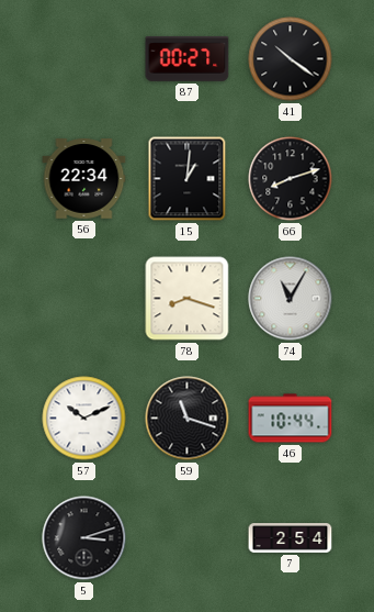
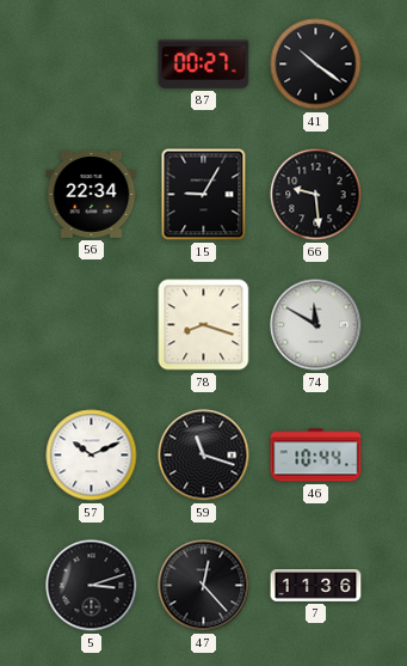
15: 1:01 -> 9:05
66: 8:12 -> 9:29
74: 11:05 -> 11:50
47: none -> 12:23
7: 2:54 -> 11:36
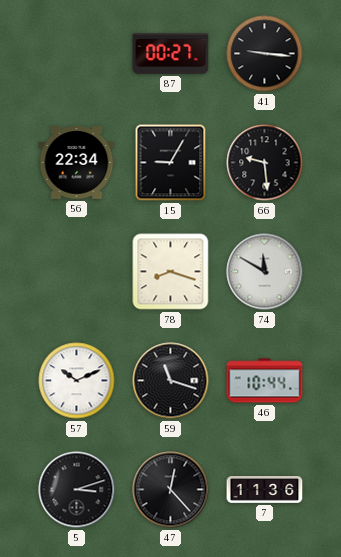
41: 10:21 -> 9:16
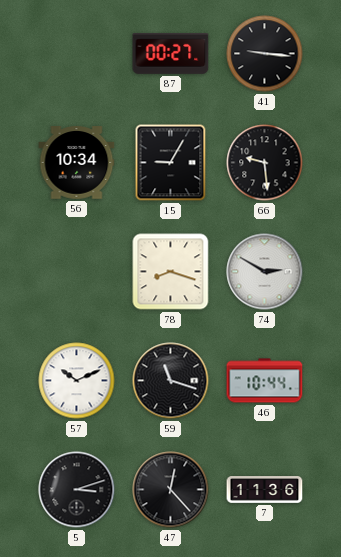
56: 22:34 -> 10:34
74: 11:50 -> 2:50
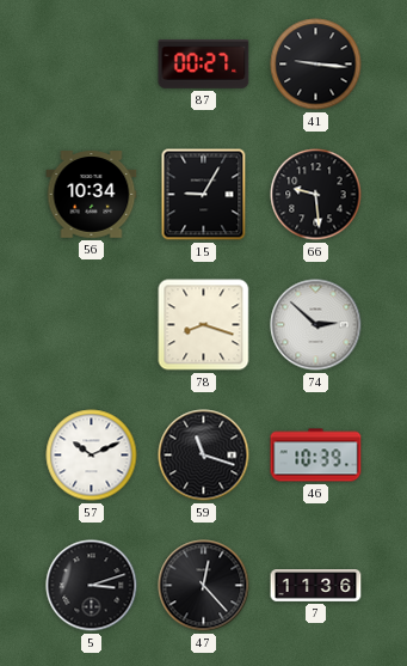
74: 2:50 -> 2:52
46: 10:44 -> 10:39
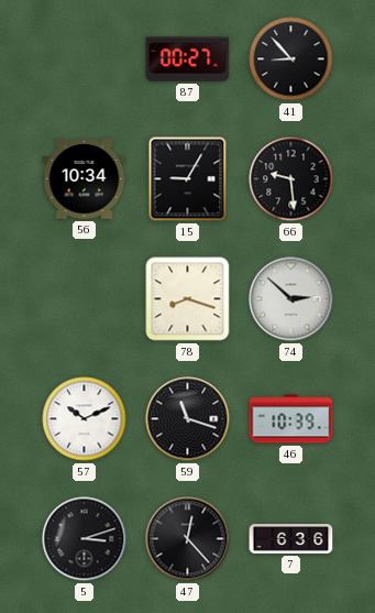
41: 9:16 -> 8:53
7: 11:36 -> 6:36
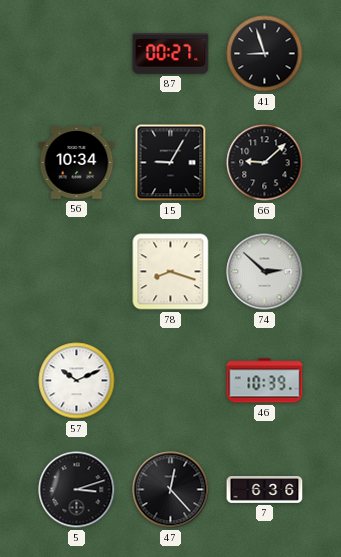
41: 8:53 -> 8:57
66: 9:29 -> 9:08
59: 11:18 -> none
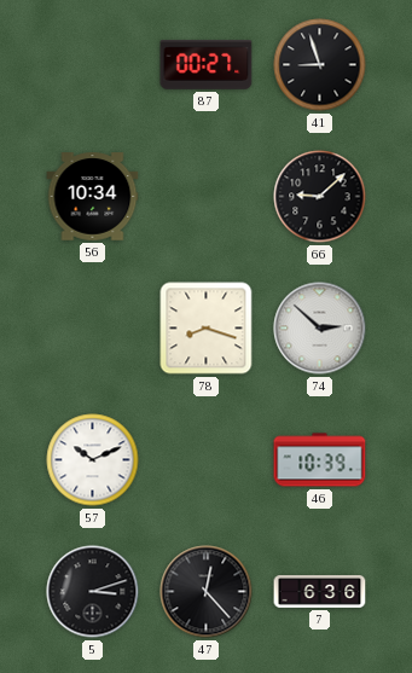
15: 9:05 -> none
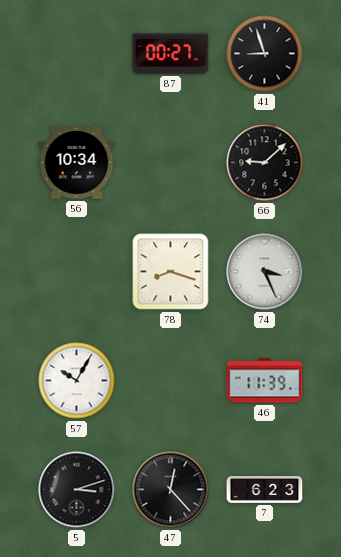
74: 2:52 -> 3:26
57: 10:11 -> 10:05
46: 10:39 -> 11:39
7: 6:36 -> 6:23
